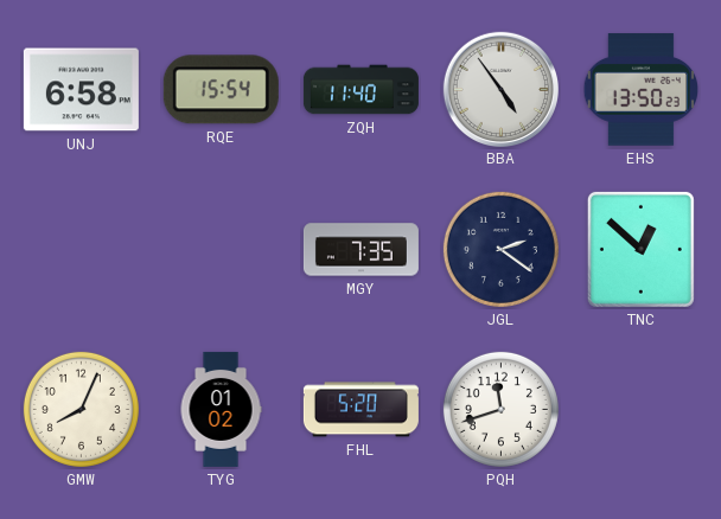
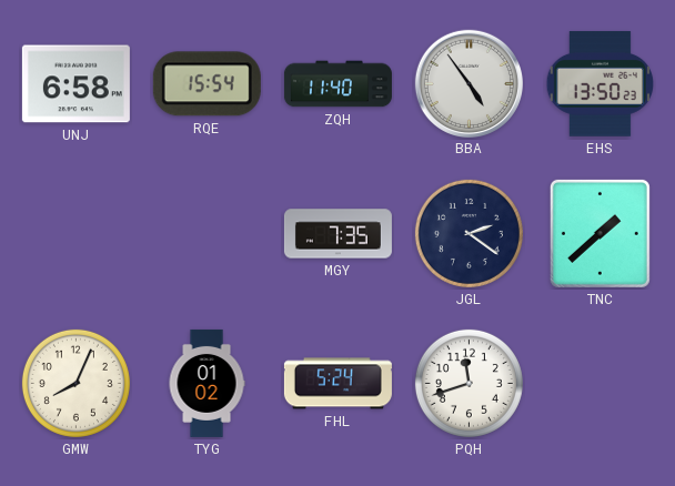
TNC: 12:52 -> 1:38
FHL: 5:20 -> 5:24
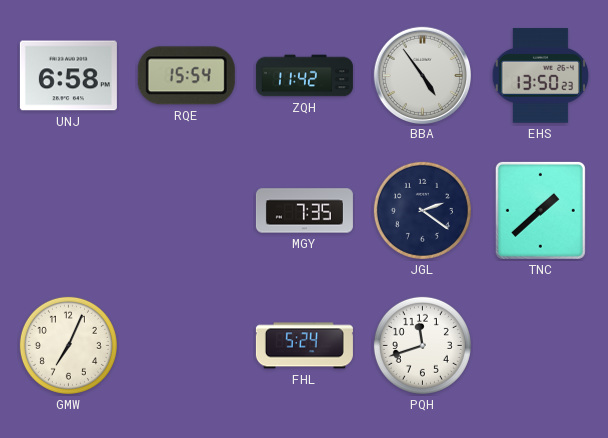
ZQH: 11:40 -> 11:42
GMW: 8:04 -> 7:04
TYG: 01:02 -> none
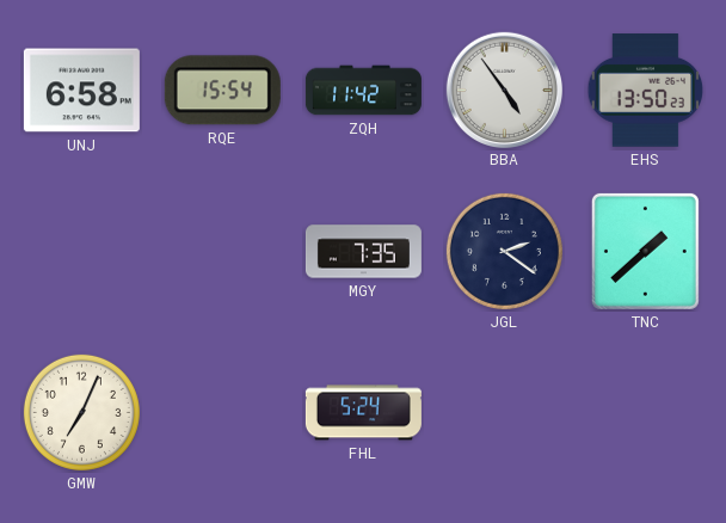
PQH: 11:42 -> none
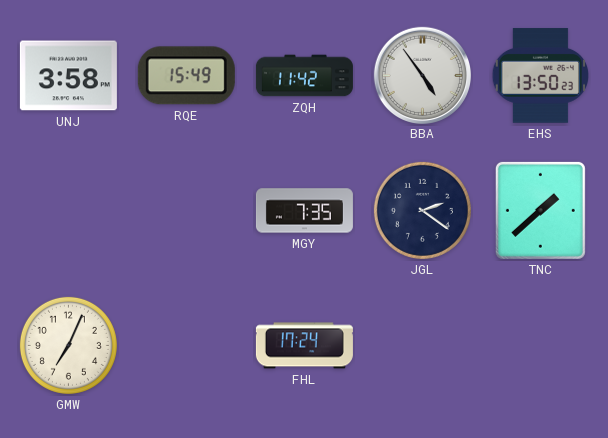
UNJ: 6:58 -> 3:58
RQE: 15:54 -> 15:49
FHL: 5:24 -> 17:24
